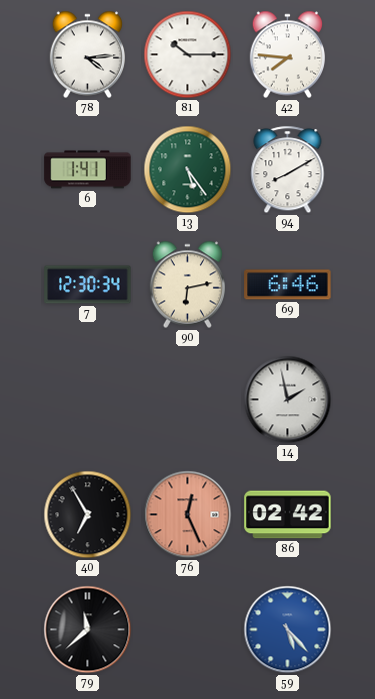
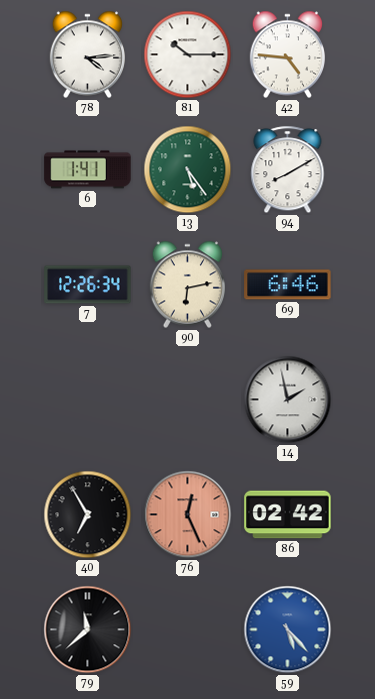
42: 7:46 -> 4:46
7: 12:30 -> 12:26
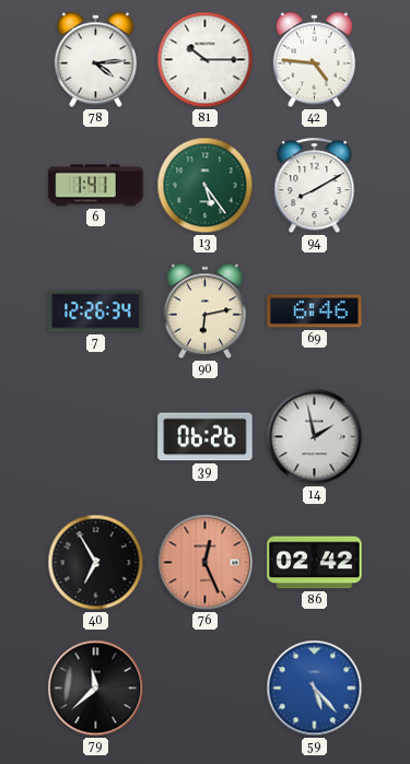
39: none -> 06:26
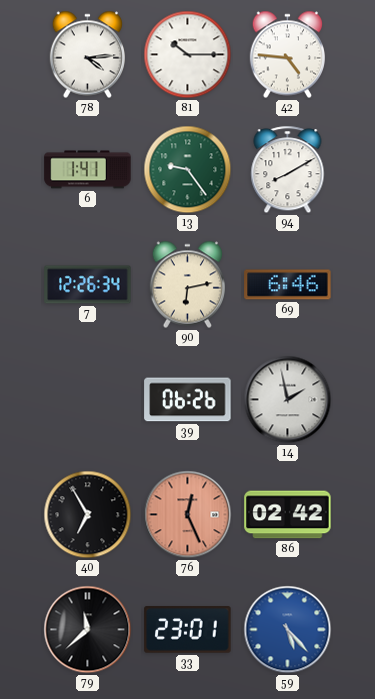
13: 5:24 -> 9:24
33: none -> 23:01
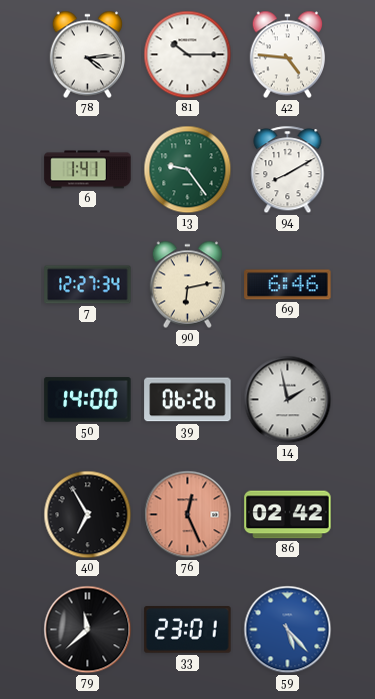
7: 12:26 -> 12:27
50: none -> 14:00
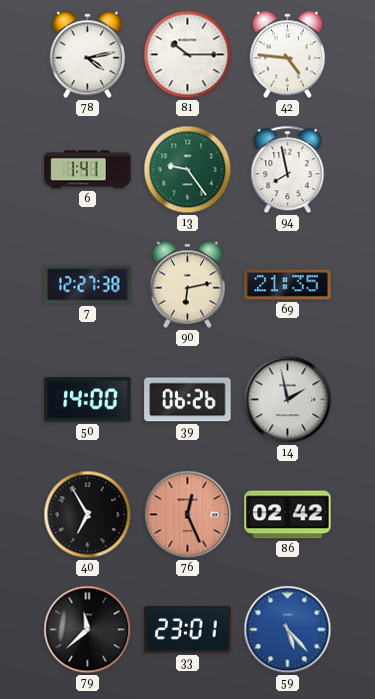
78: 4:14 -> 4:13
94: 8:10 -> 7:58
7: 12:27:34 -> 12:27:38
69: 6:46 -> 21:35
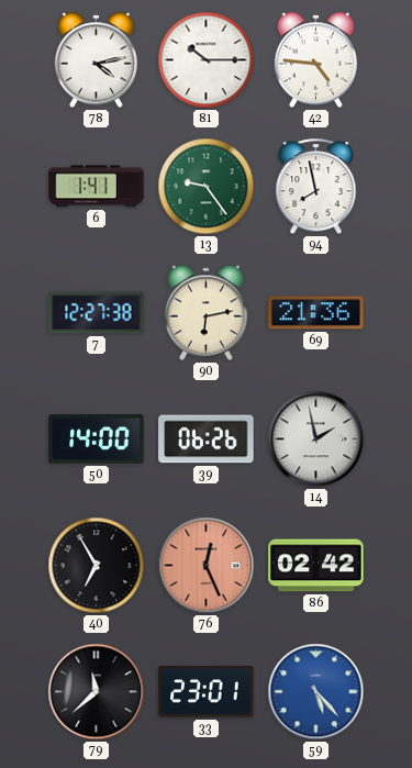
69: 21:35 -> 21:36
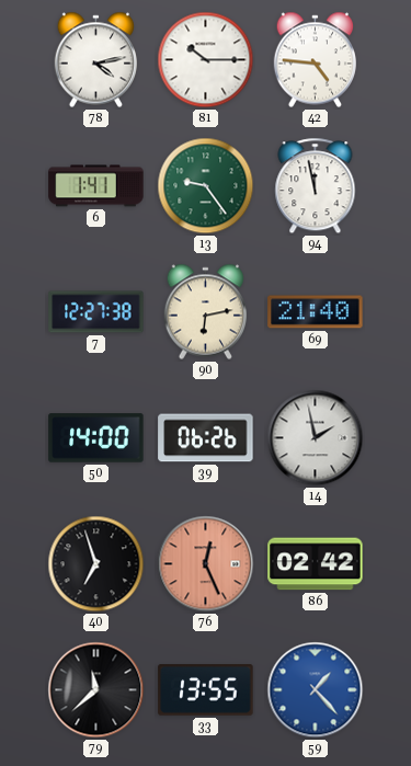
94: 7:58 -> 11:58
69: 21:36 -> 21:40
40: 6:55 -> 6:57
33: 23:01 -> 13:55
59: 5:23 -> 1:23
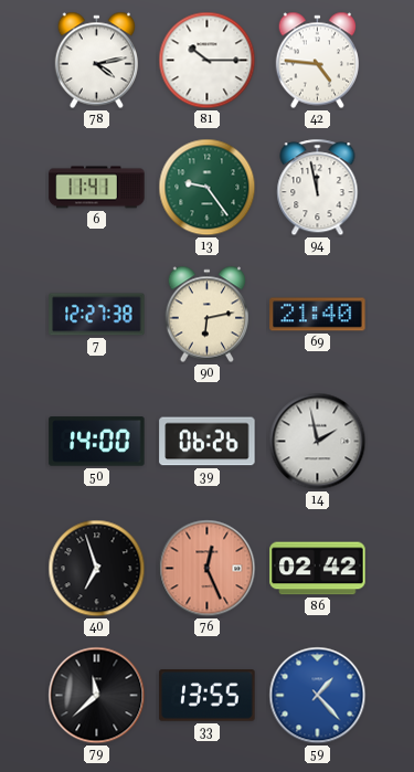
6: 1:41 -> 11:41
